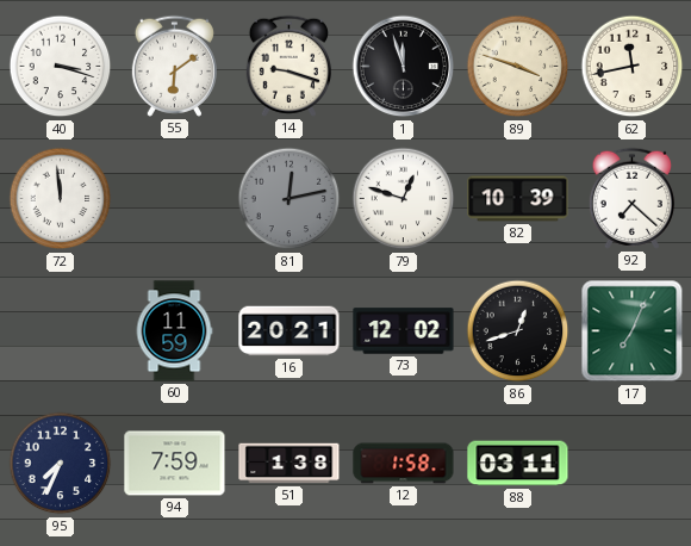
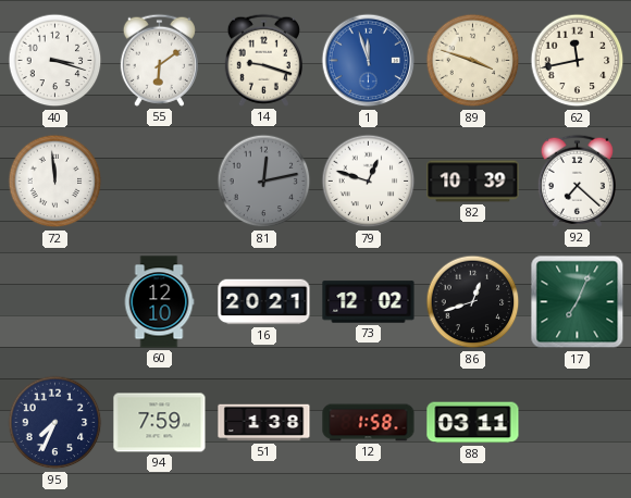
1 dial: black -> blue
60: 11:59 -> 12:10
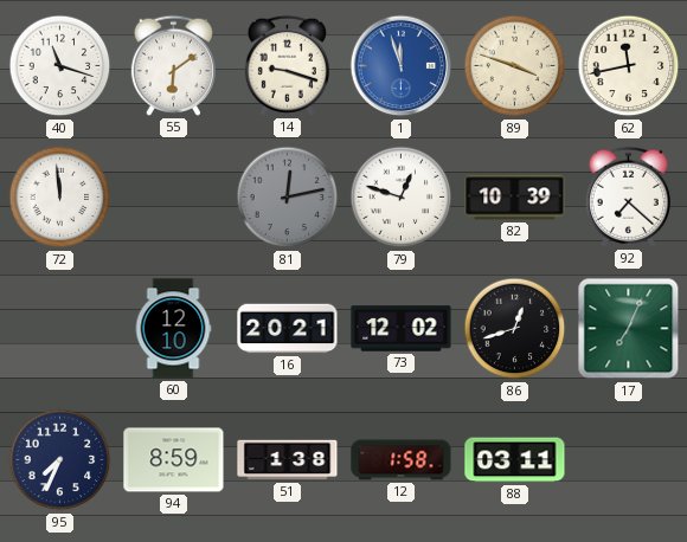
40: 3:18 -> 11:18
94: 7:59 -> 8:59
